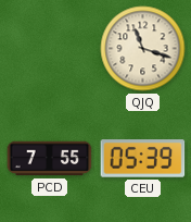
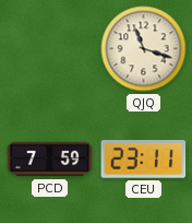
PCD: 7:55 -> 7:59
CEU: 05:39 -> 23:11
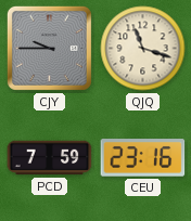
CJY: none -> 9:45
CEU: 23:11 -> 23:16
